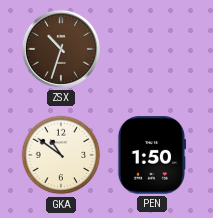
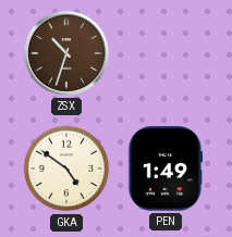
GKA: 10:51 -> 4:51
PEN: 1:50 -> 1:49
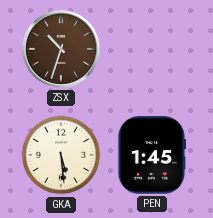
GKA: 4:51 -> 5:29
PEN: 1:49 -> 1:45
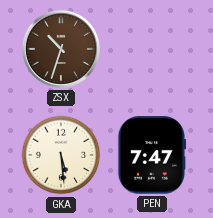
PEN: 1:45 -> 7:47
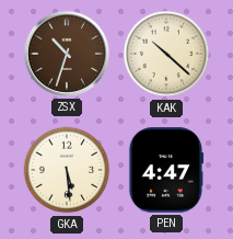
KAK: none -> 10:22
PEN: 7:47 -> 4:47
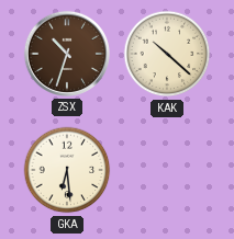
GKA: 5:29 -> 6:29
PEN: 4:47 -> none
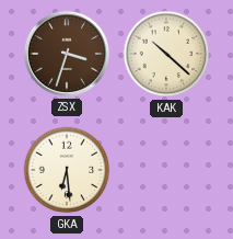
ZSX: 10:33 -> 3:33
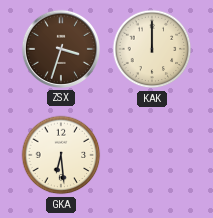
KAK: 10:22 -> 12:00
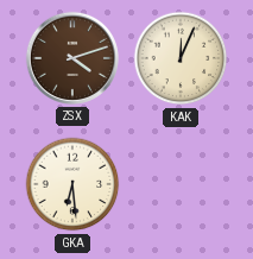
ZSX: 3:33 -> 4:12
KAK: 12:00 -> 12:04
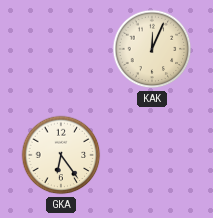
ZSX: 4:12 -> none
GKA: 6:29 -> 6:24
